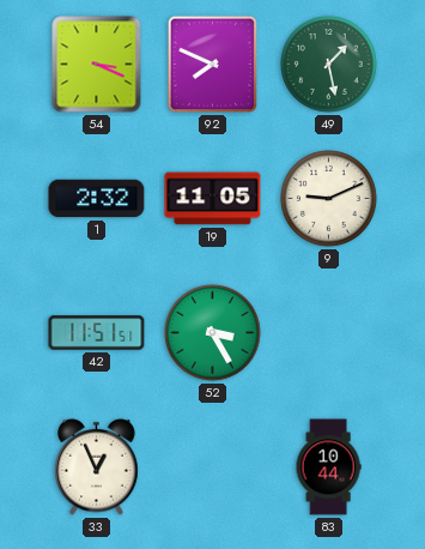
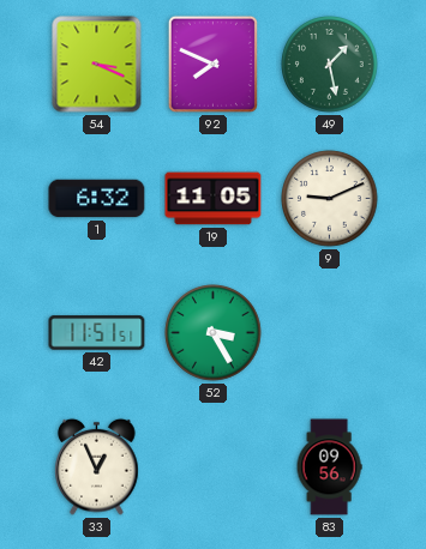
1: 2:32 -> 6:32
83: 10:44 -> 09:56
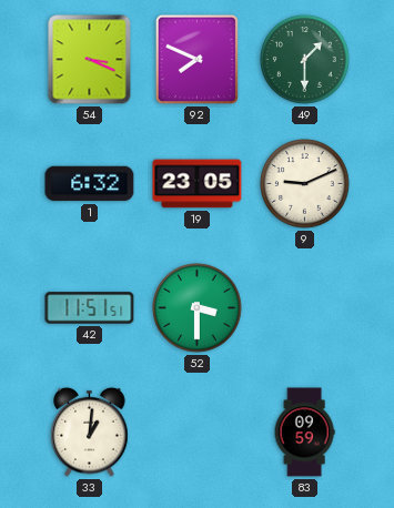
49: 1:28 -> 1:30
19: 11:05 -> 23:05
52: 3:25 -> 3:30
33: 12:56 -> 1:01
83: 09:56 -> 09:59
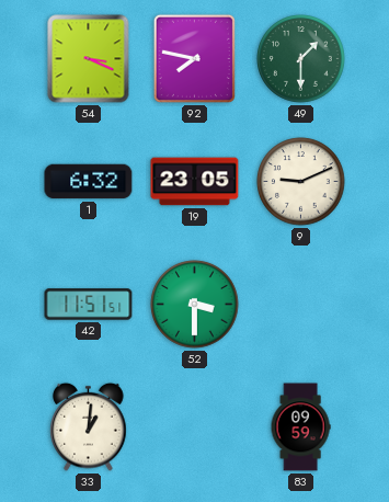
92: 7:49 -> 7:47
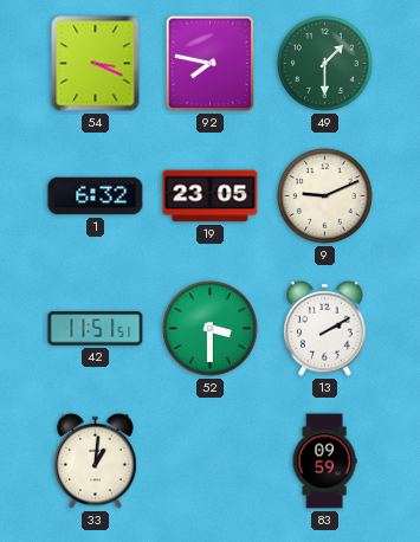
13: none -> 2:10
